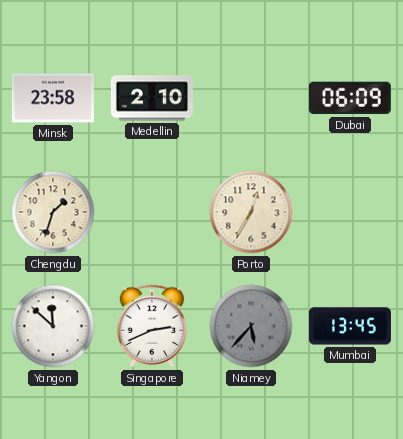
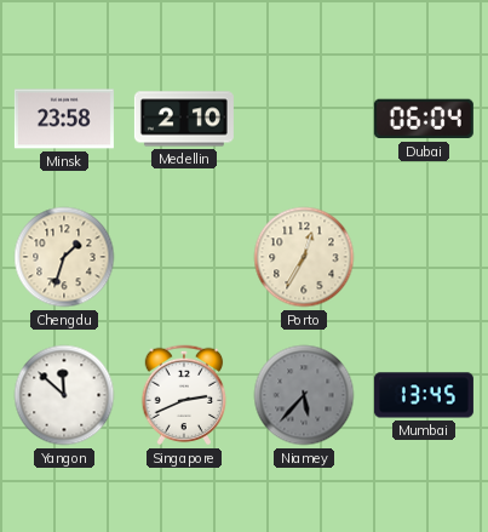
Dubai: 06:09 -> 06:04
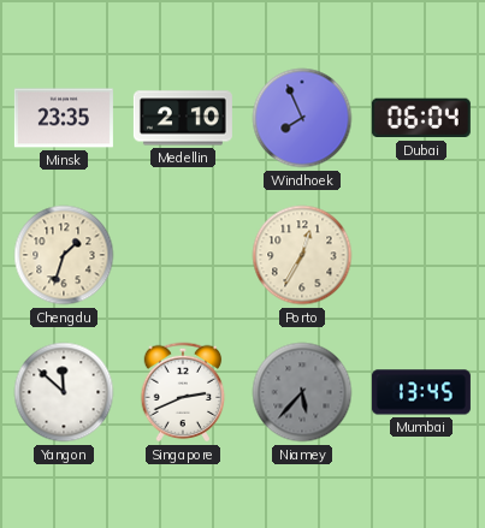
Minsk: 23:58 -> 23:35
Windhoek: none -> 7:56
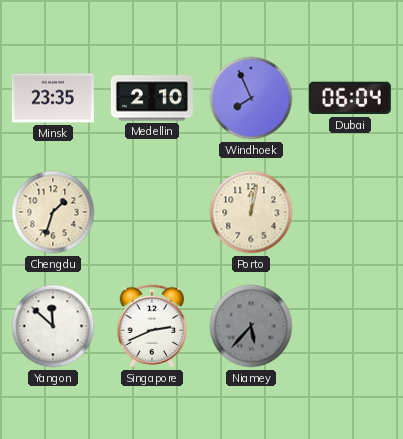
Porto: 12:35 -> 12:02
Mumbai: 13:45 -> none
